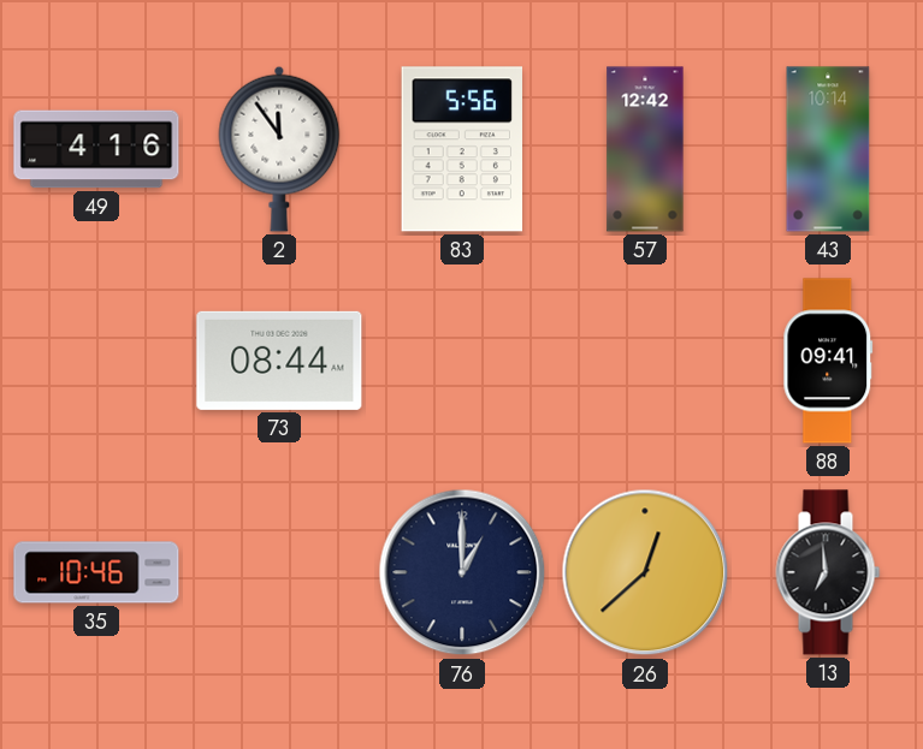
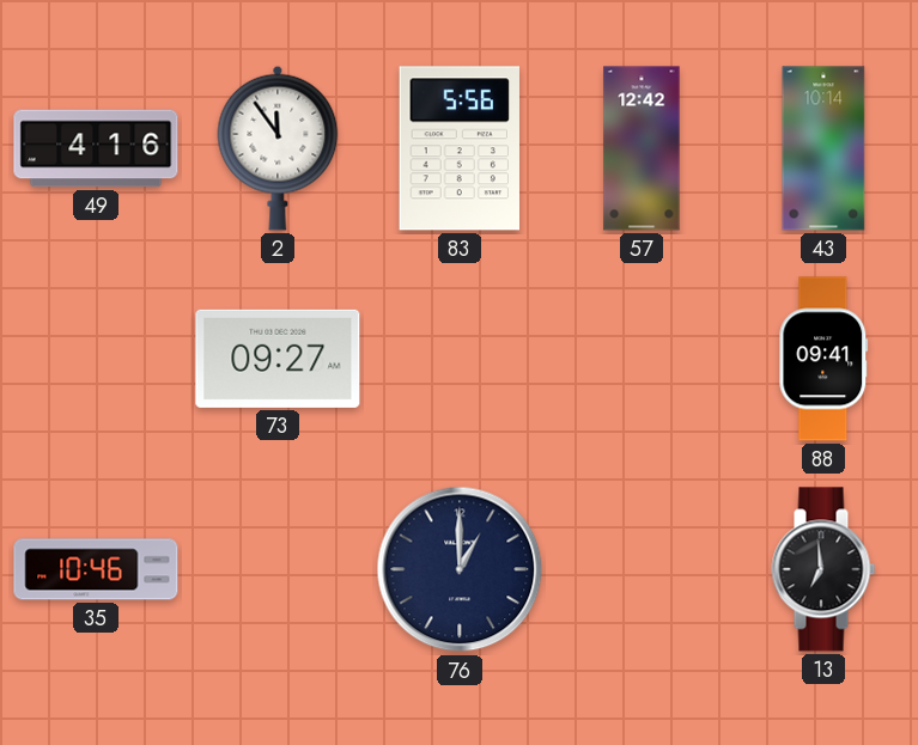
73: 08:44 -> 09:27
26: 12:38 -> none
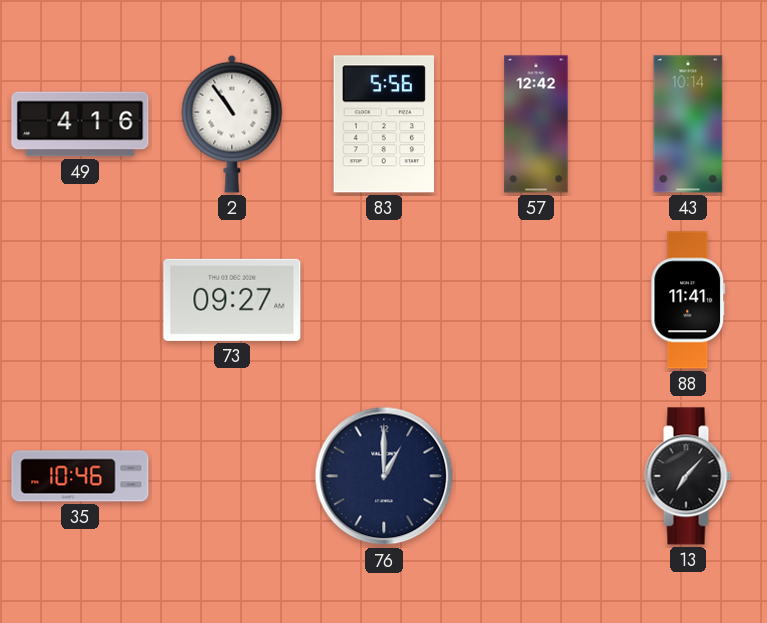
2: 11:54 -> 10:54
88: 09:41 -> 11:41
13: 6:59 -> 7:07
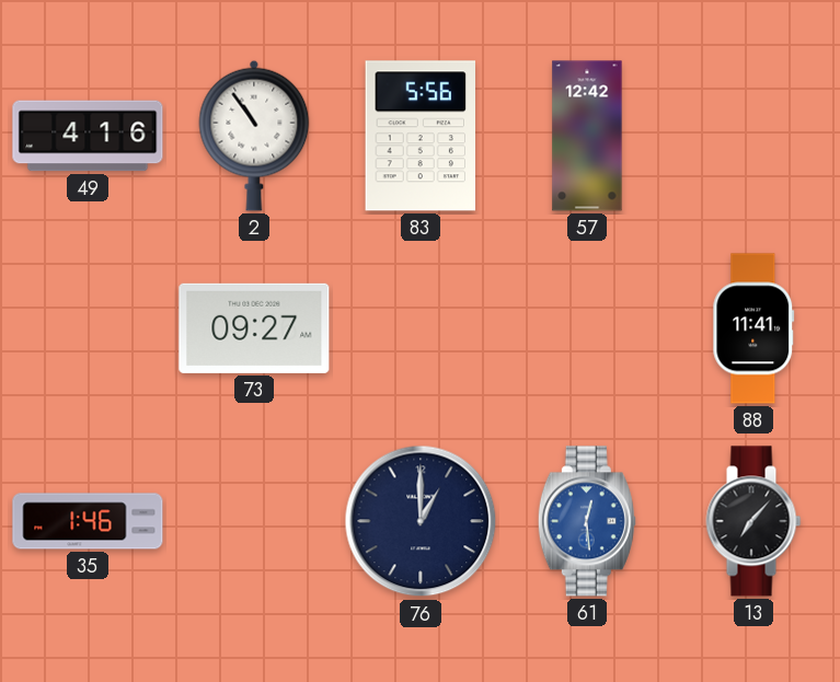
43: 10:14 -> none
35: 10:46 -> 1:46
61: none -> 12:29
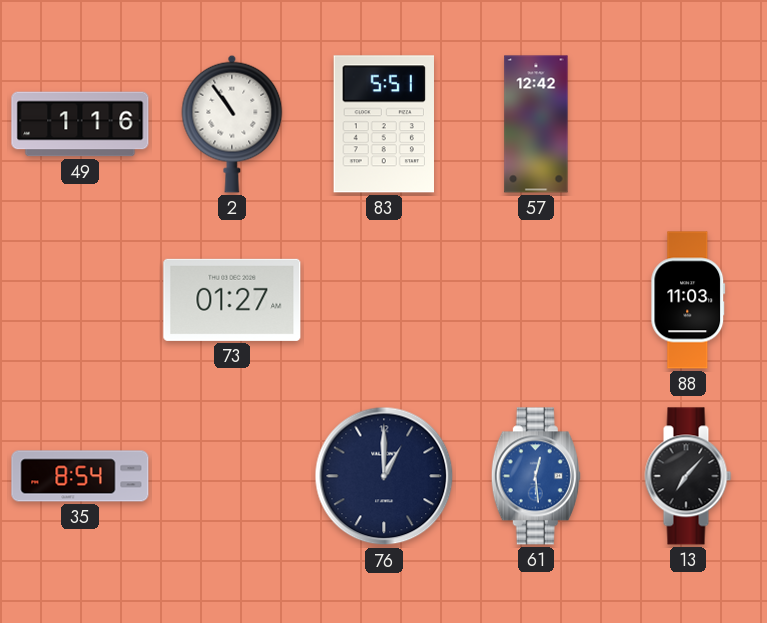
49: 4:16 -> 1:16
83: 5:56 -> 5:51
73: 09:27 -> 01:27
88: 11:41 -> 11:03
35: 1:46 -> 8:54
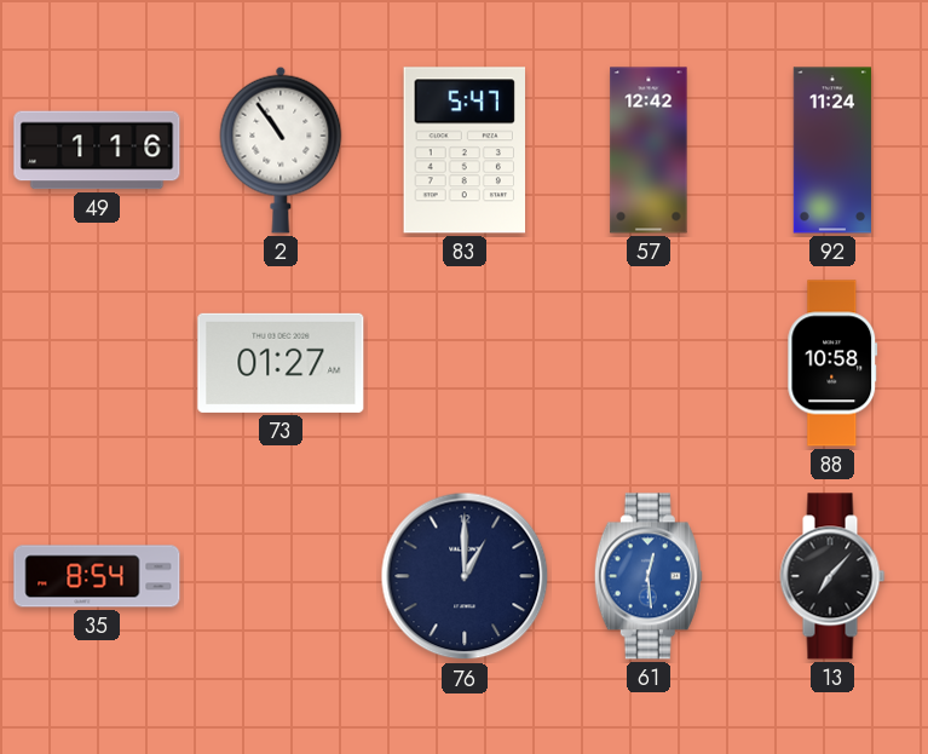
83: 5:51 -> 5:47
92: none -> 11:24
88: 11:03 -> 10:58
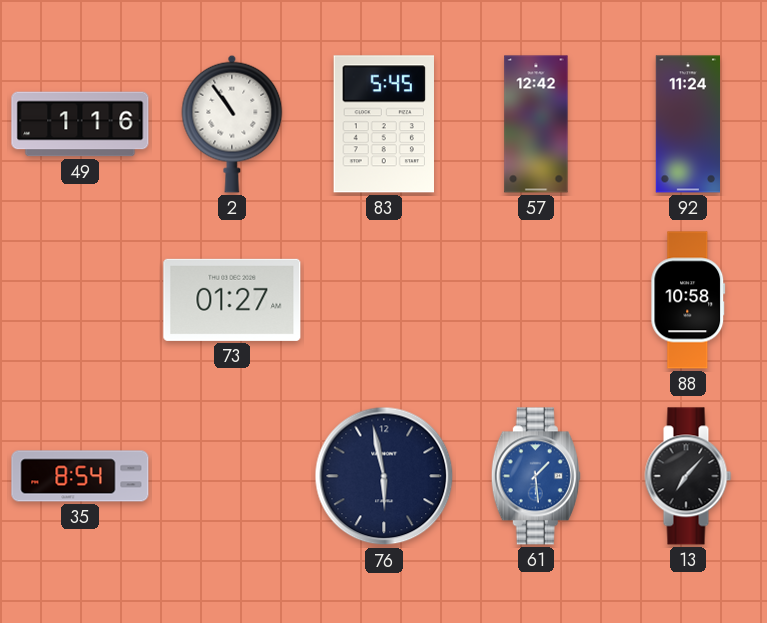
83: 5:47 -> 5:45
76: 1:00 -> 5:58
61: 12:29 -> 1:29
